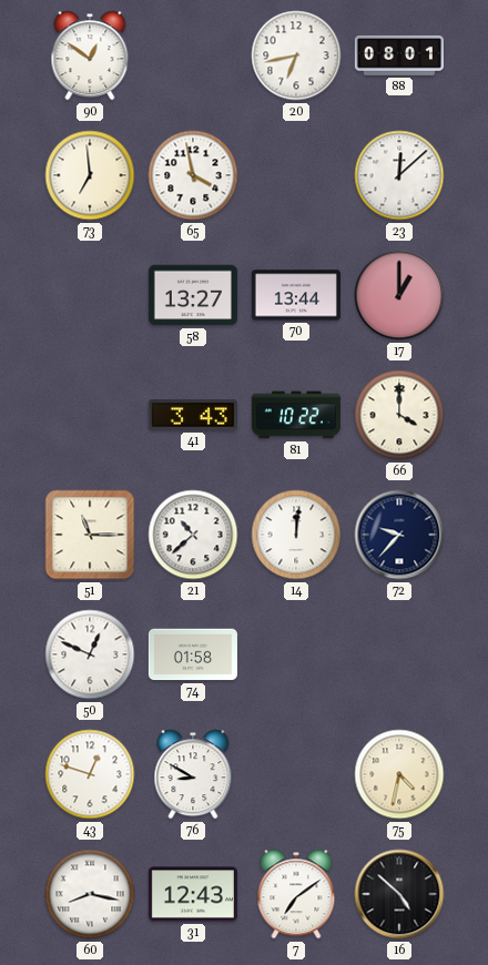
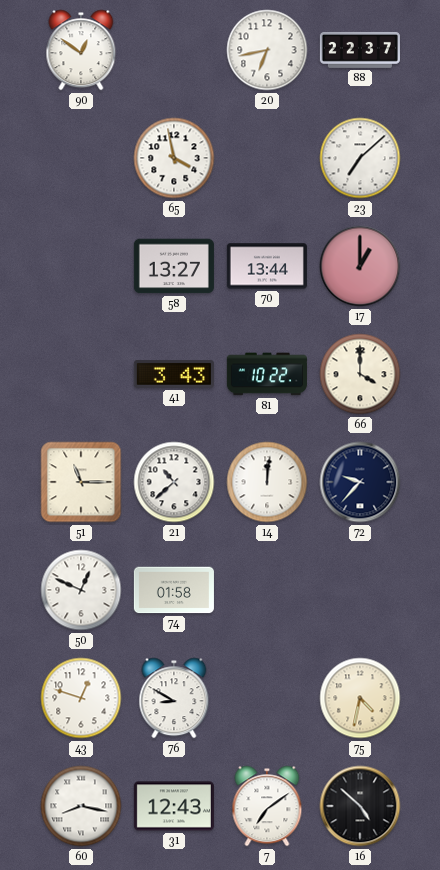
88: 08:01 -> 22:37
73: 6:59 -> none
23: 12:08 -> 7:08
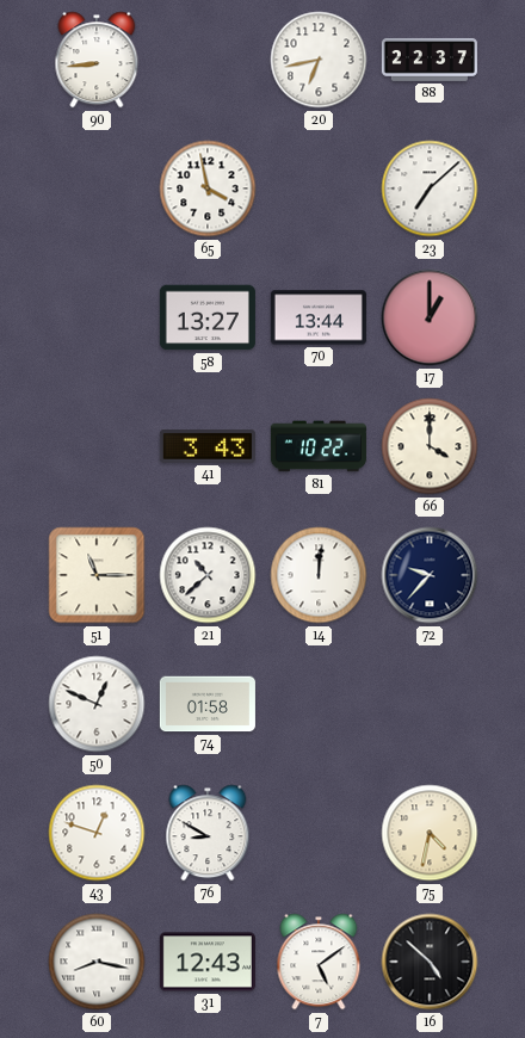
90: 12:51 -> 8:44
7: 7:09 -> 5:09
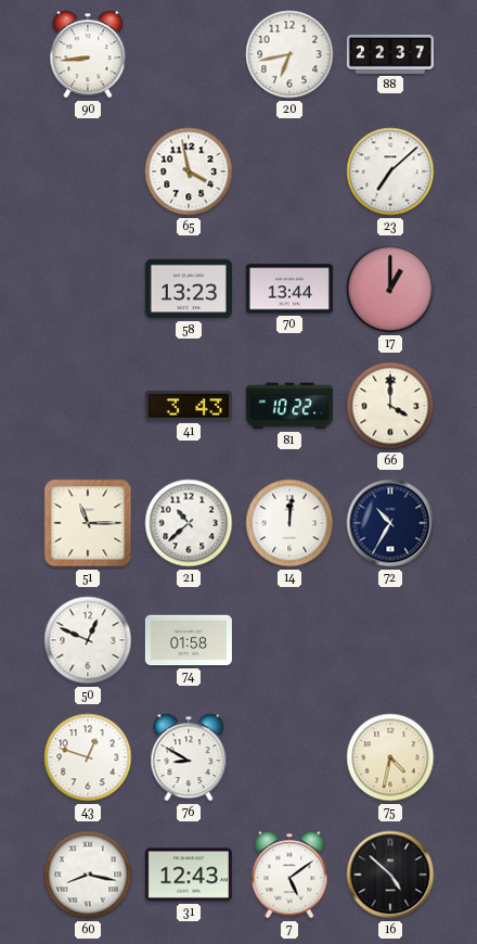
58: 13:27 -> 13:23
72: 9:37 -> 10:35
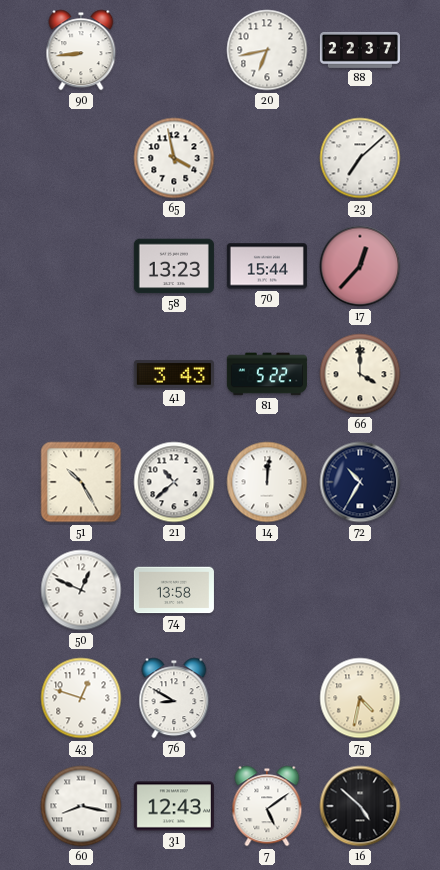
70: 13:44 -> 15:44
17: 1:00 -> 12:37
81: 10:22 -> 5:22
51: 11:15 -> 10:25
74: 01:58 -> 13:58
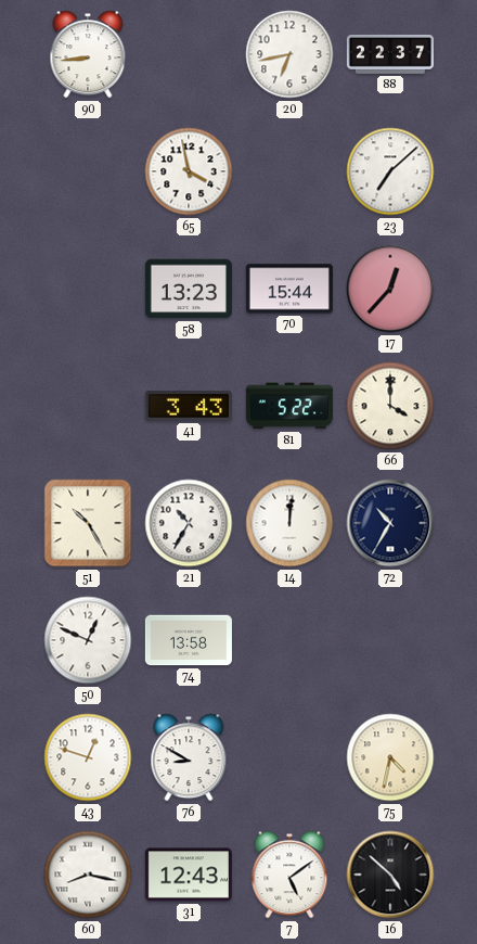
21: 10:38 -> 10:35
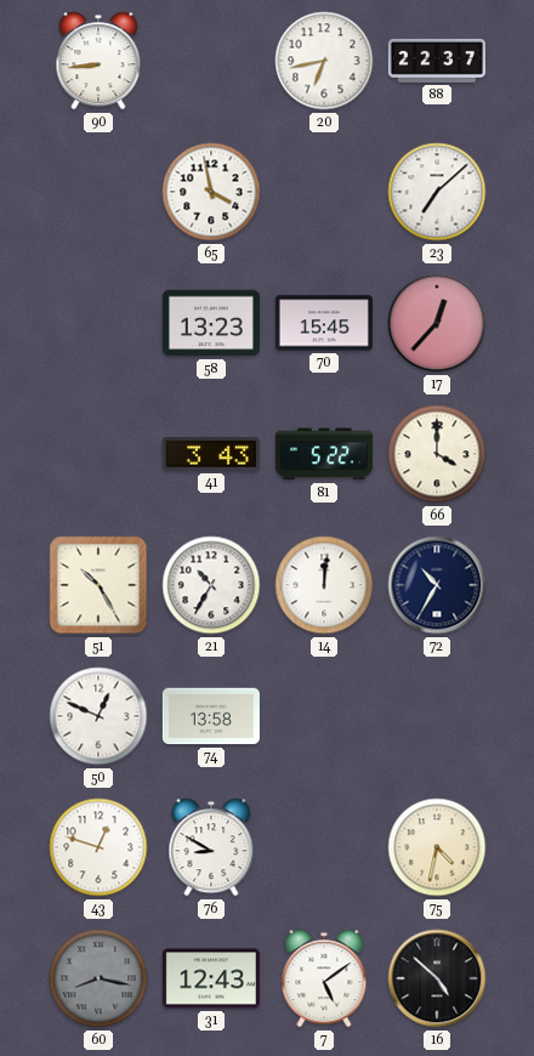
70: 15:44 -> 15:45
60 dial: white -> grey
